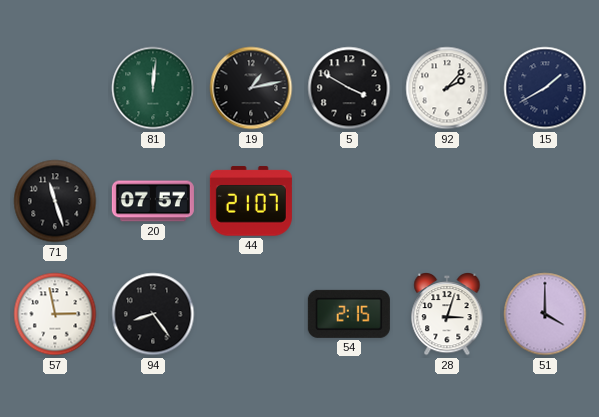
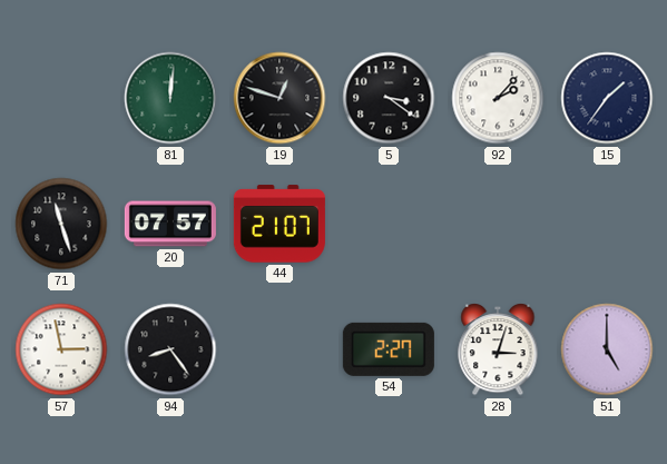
19: 1:13 -> 12:48
5: 3:50 -> 3:21
15: 1:40 -> 1:36
54: 2:15 -> 2:27
51: 4:00 -> 5:00
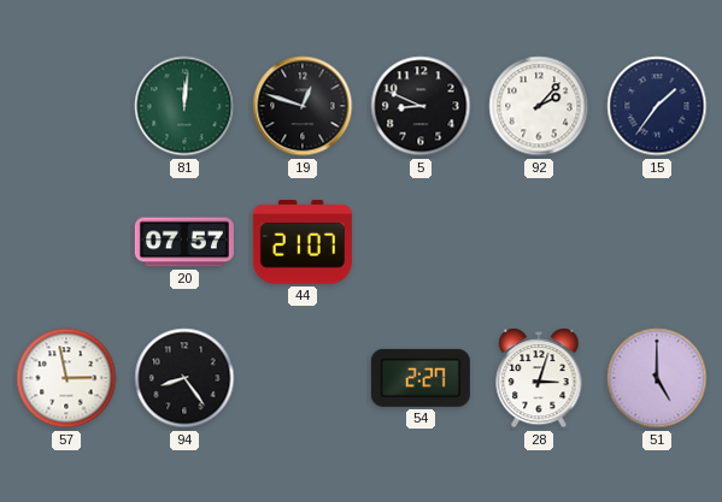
5: 3:21 -> 8:49
71: 11:27 -> none
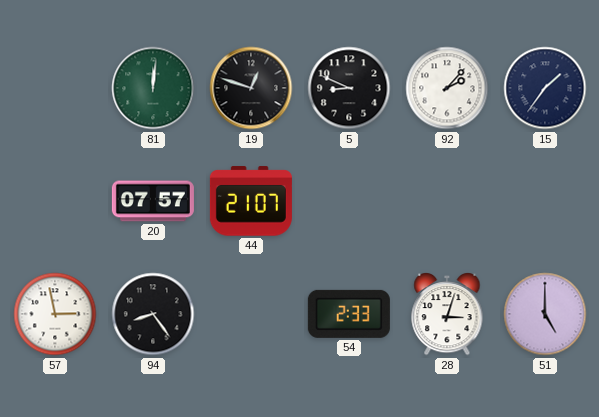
54: 2:27 -> 2:33
